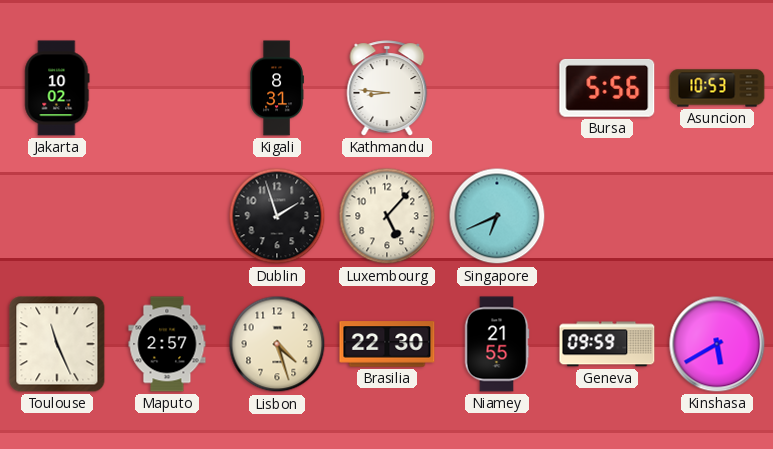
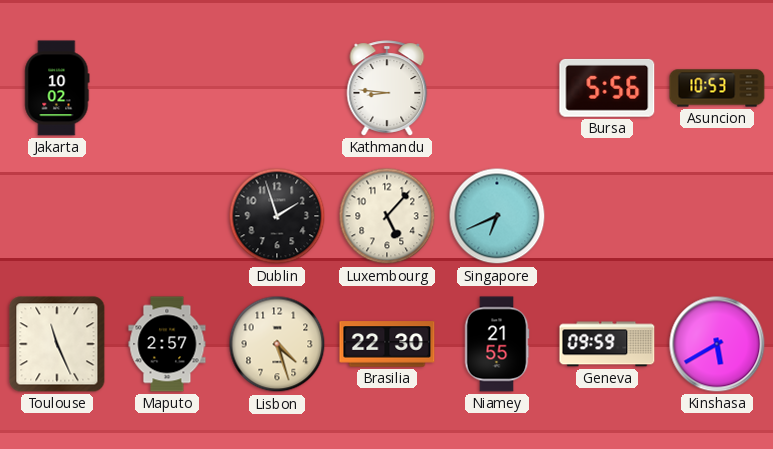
Kigali: 8:31 -> none
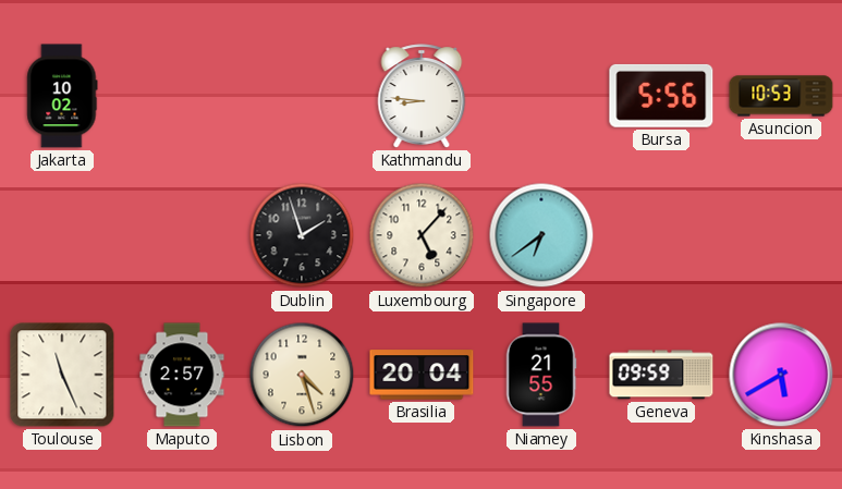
Singapore: 6:41 -> 6:39
Brasilia: 22:30 -> 20:04
